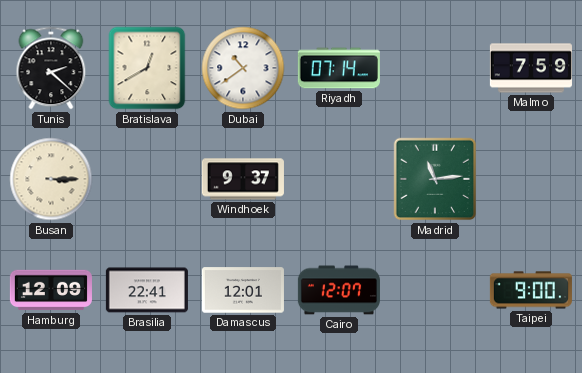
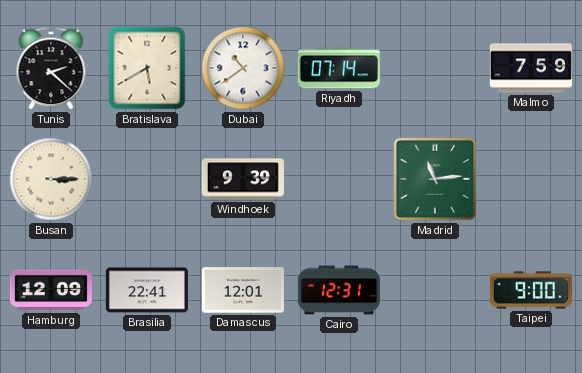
Bratislava: 12:40 -> 5:40
Windhoek: 9:37 -> 9:39
Cairo: 12:07 -> 12:31
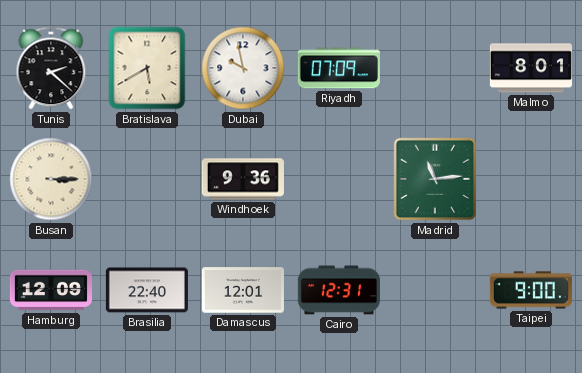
Dubai: 10:39 -> 9:58
Riyadh: 07:14 -> 07:09
Malmo: 7:59 -> 8:01
Windhoek: 9:39 -> 9:36
Brasilia: 22:41 -> 22:40
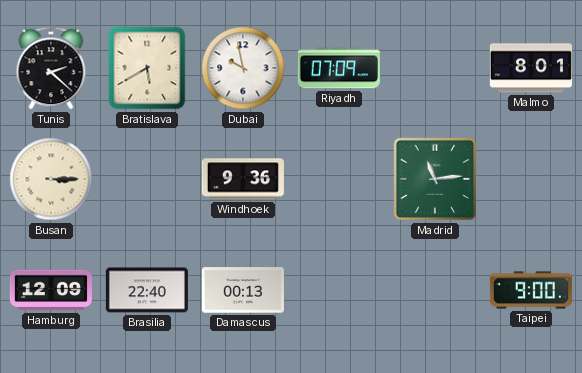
Damascus: 12:01 -> 00:13
Cairo: 12:31 -> none
